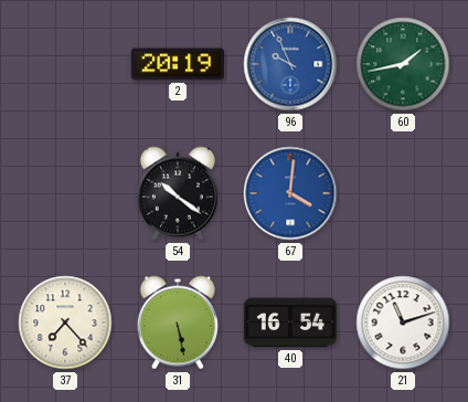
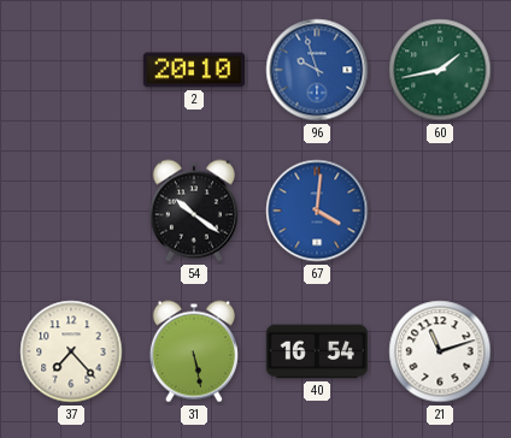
2: 20:19 -> 20:10
96: 9:56 -> 9:57
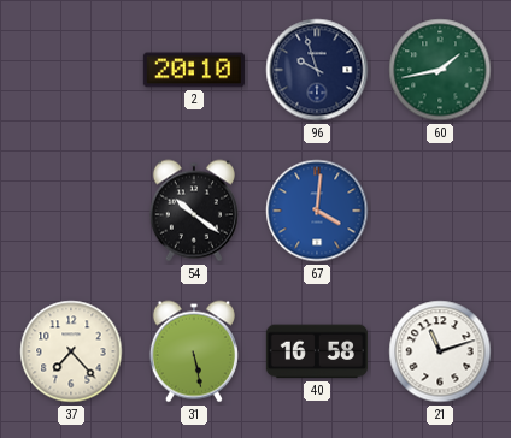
96 dial: blue -> navy
40: 16:54 -> 16:58
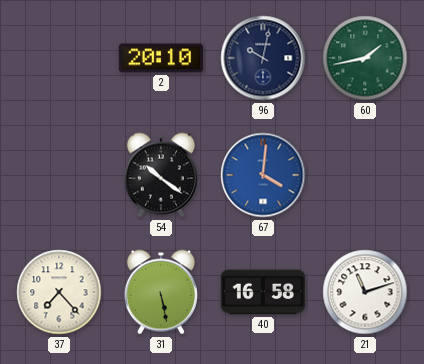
96: 9:57 -> 10:02
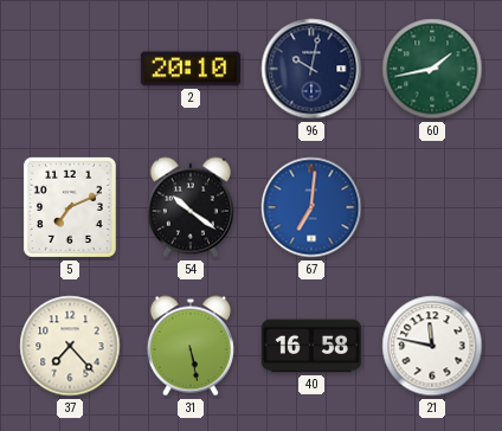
5: none -> 7:11
67: 4:01 -> 7:01
21: 11:12 -> 11:47
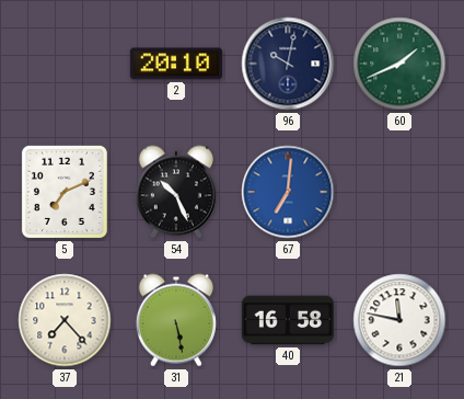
60: 1:43 -> 1:41
54: 10:21 -> 10:26
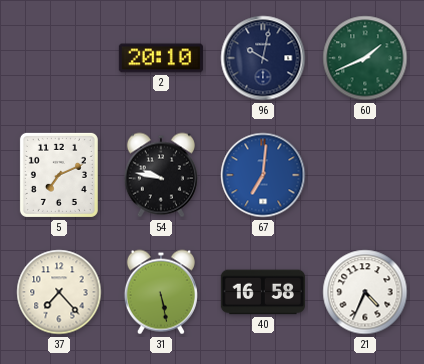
54: 10:26 -> 9:47
21: 11:47 -> 4:34
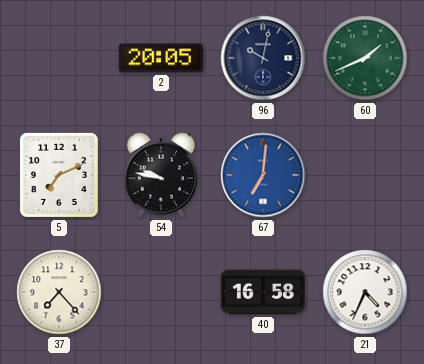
2: 20:10 -> 20:05
31: 5:28 -> none
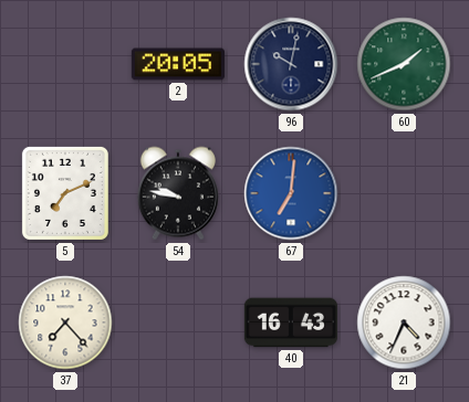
40: 16:58 -> 16:43
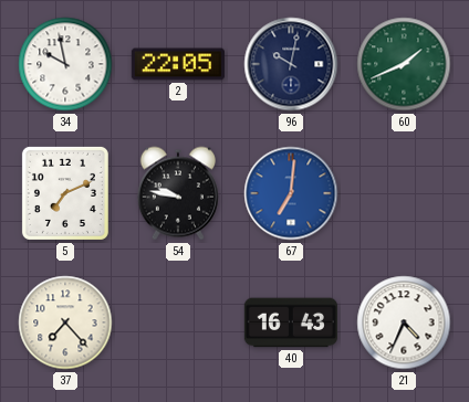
34: none -> 9:58
2: 20:05 -> 22:05
